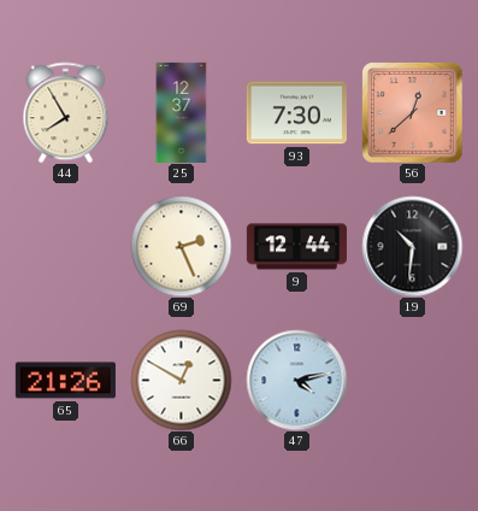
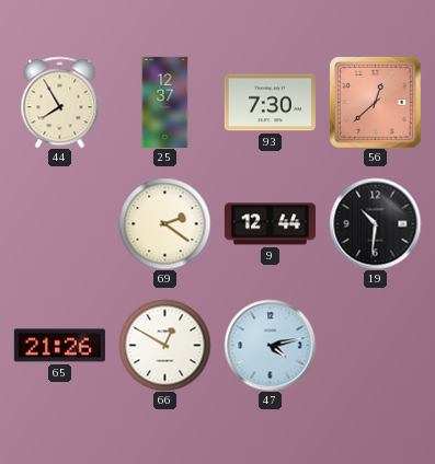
69: 2:26 -> 2:21
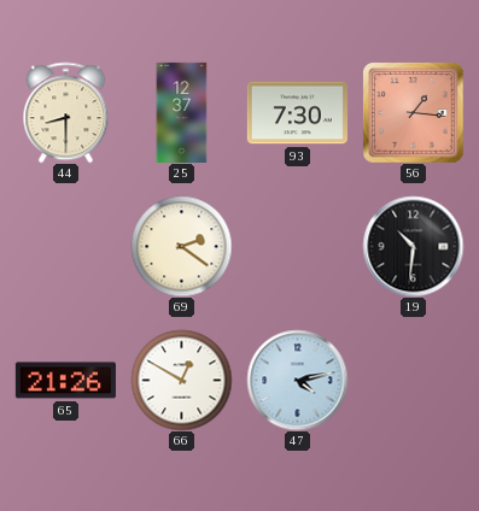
44: 7:55 -> 8:30
56: 12:38 -> 1:16
9: 12:44 -> none
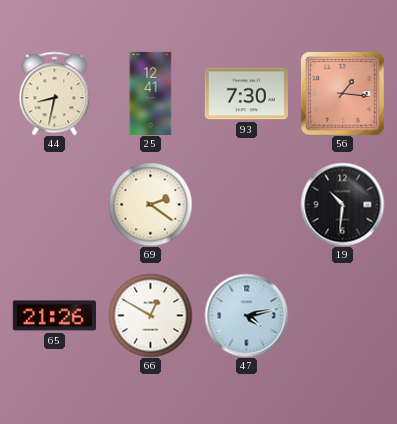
44: 8:30 -> 8:32
25: 12:37 -> 12:41
